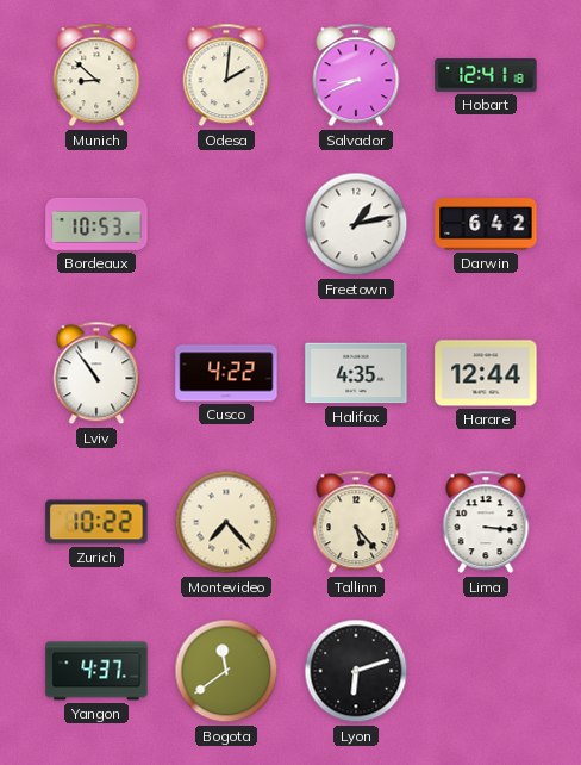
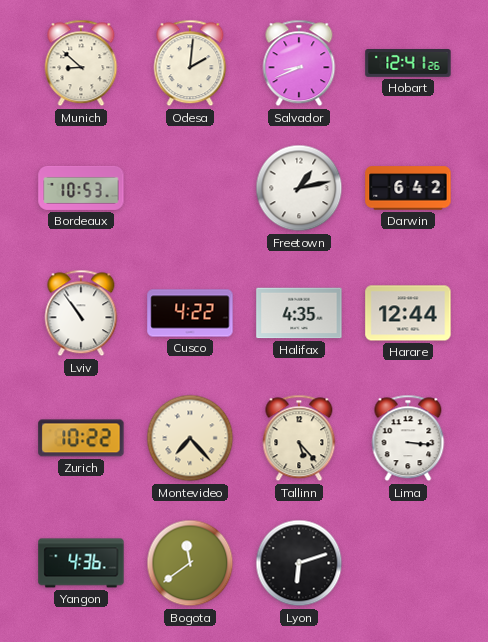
Hobart: 12:41:18 -> 12:41:26
Yangon: 4:37 -> 4:36
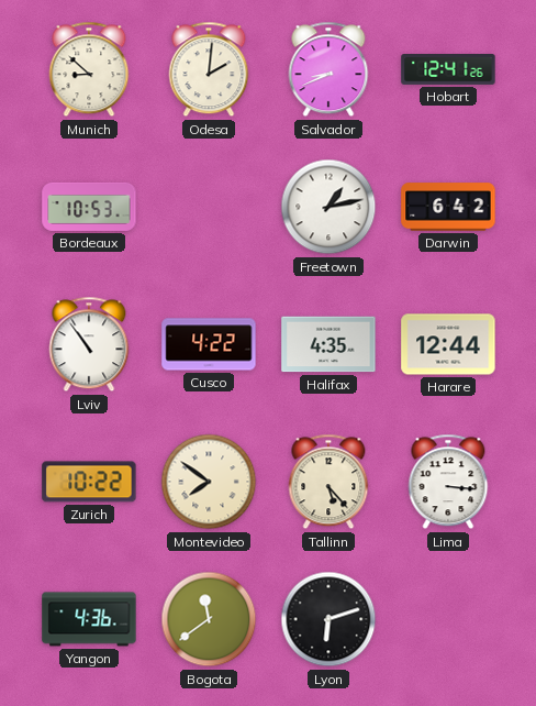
Montevideo: 7:23 -> 7:51
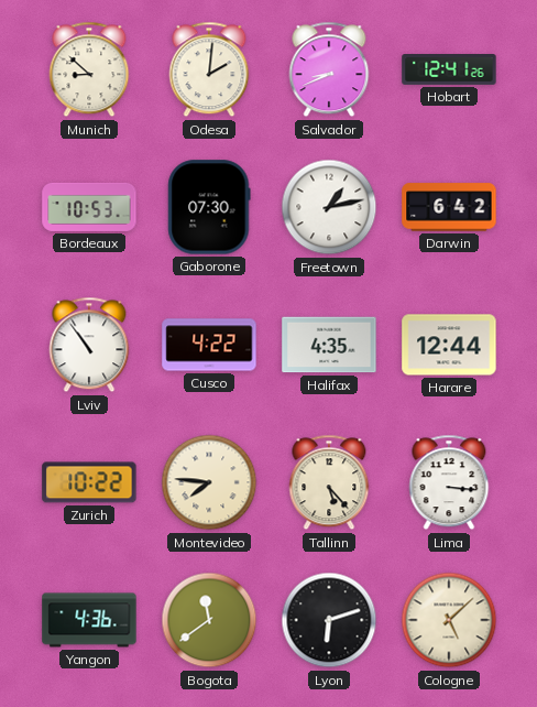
Gaborone: none -> 07:30
Montevideo: 7:51 -> 7:46
Cologne: none -> 5:08
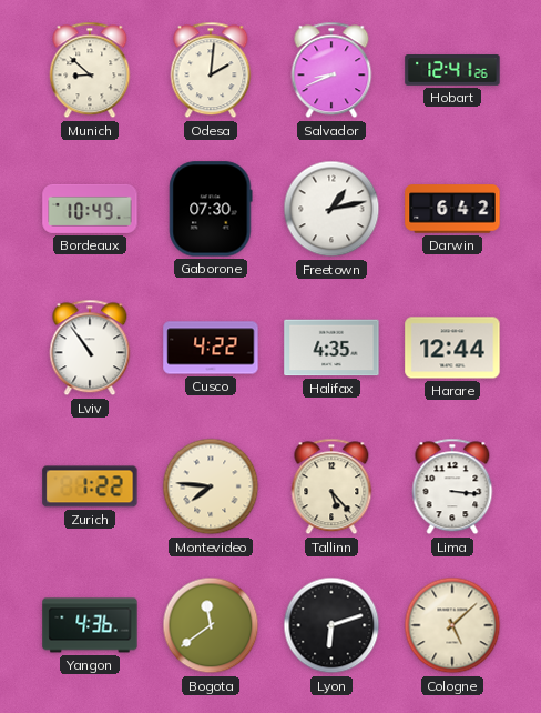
Bordeaux: 10:53 -> 10:49
Zurich: 10:22 -> 1:22
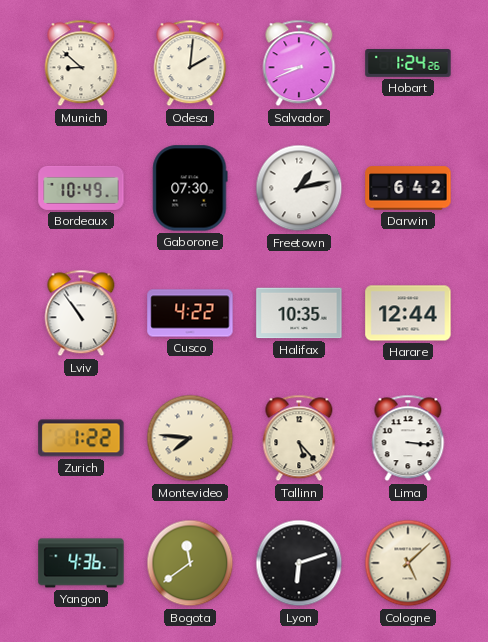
Hobart: 12:41 -> 1:24
Halifax: 4:35 -> 10:35
